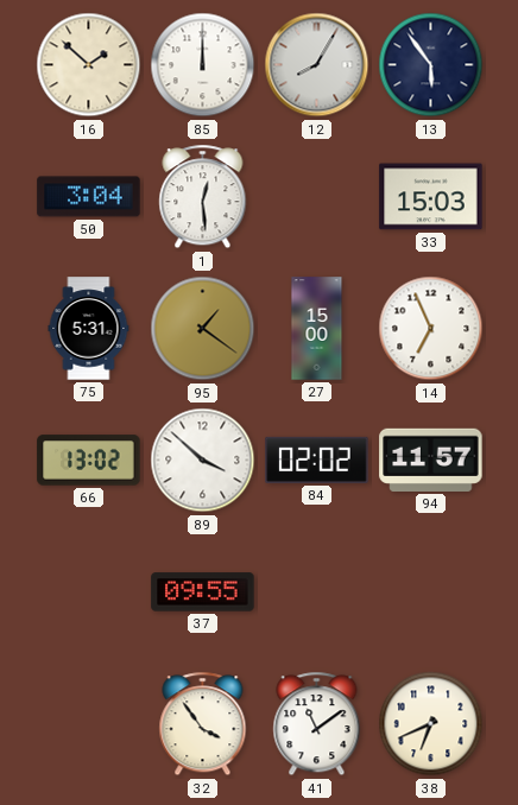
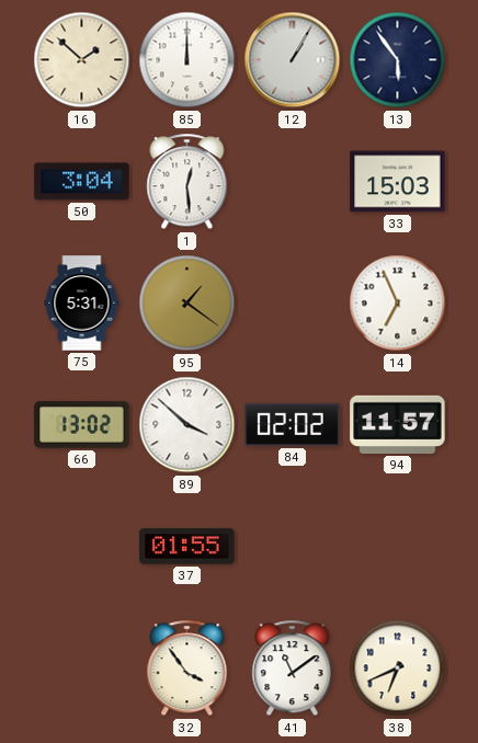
12: 8:05 -> 1:05
27: 15:00 -> none
37: 09:55 -> 01:55
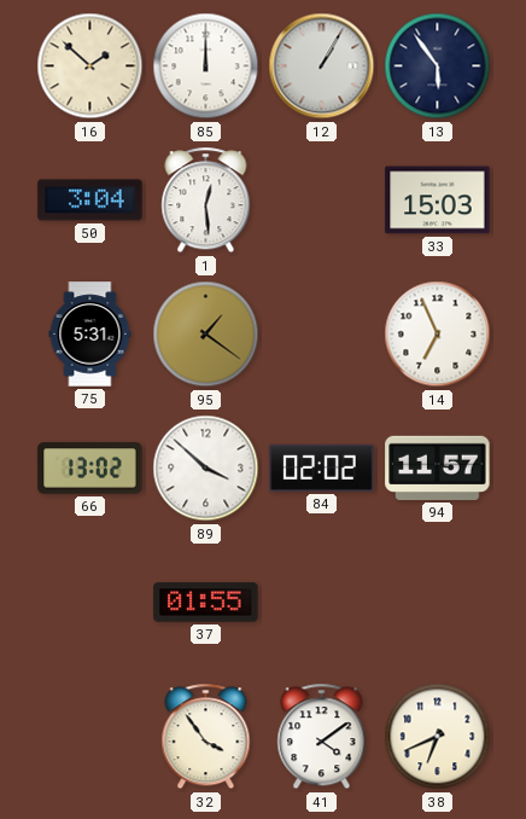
41: 11:09 -> 4:09
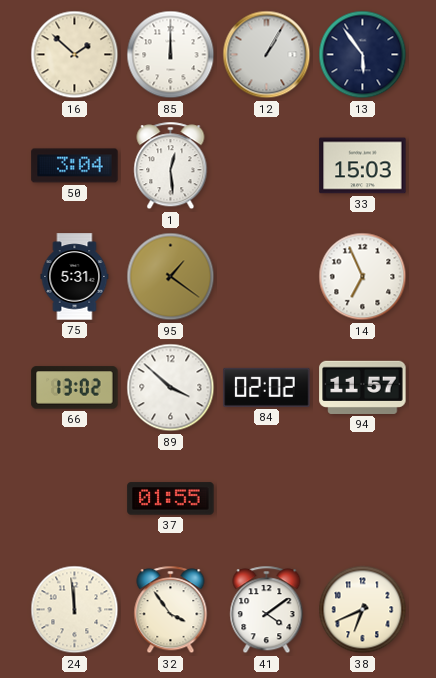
24: none -> 11:59
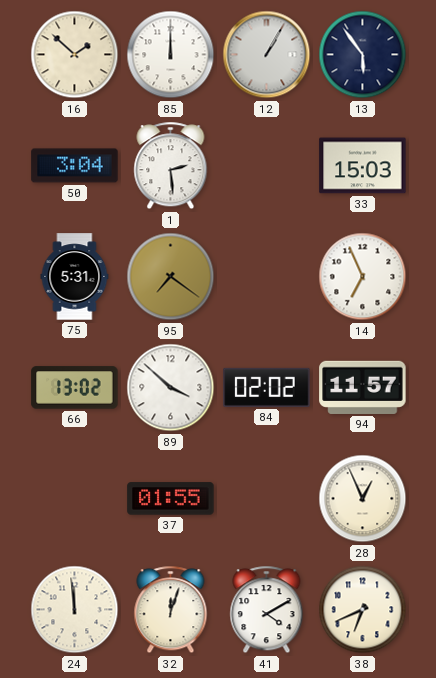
1: 12:29 -> 2:29
95: 1:21 -> 7:21
28: none -> 12:56
32: 3:54 -> 12:03
41: 4:09 -> 4:10
